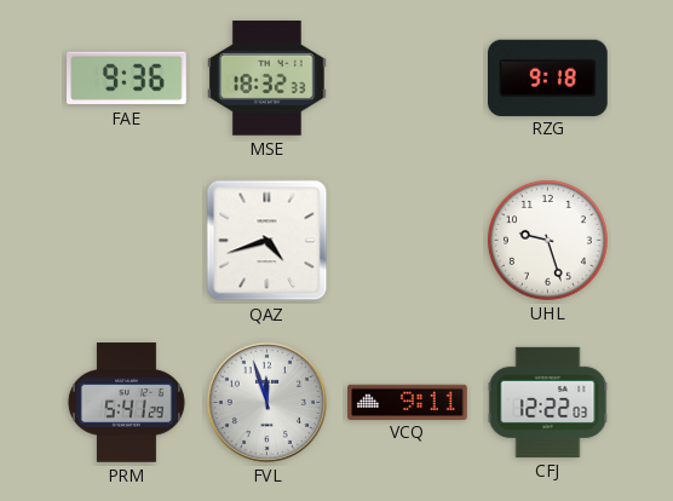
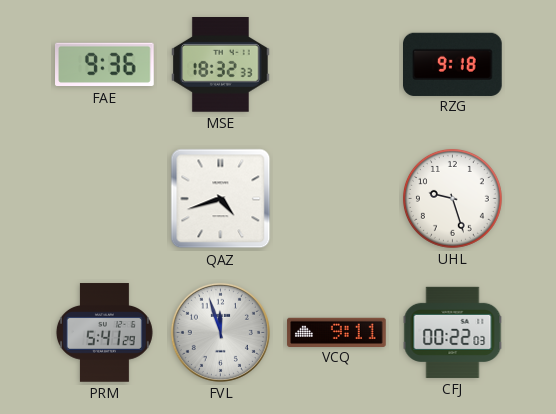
CFJ: 12:22 -> 00:22
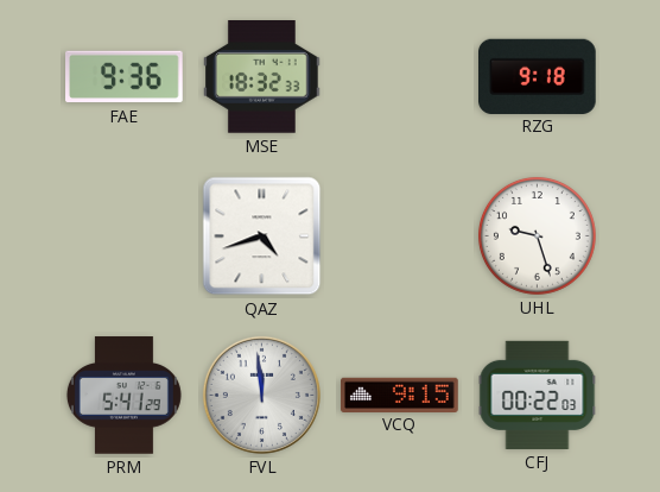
FVL: 11:57 -> 11:59
VCQ: 9:11 -> 9:15
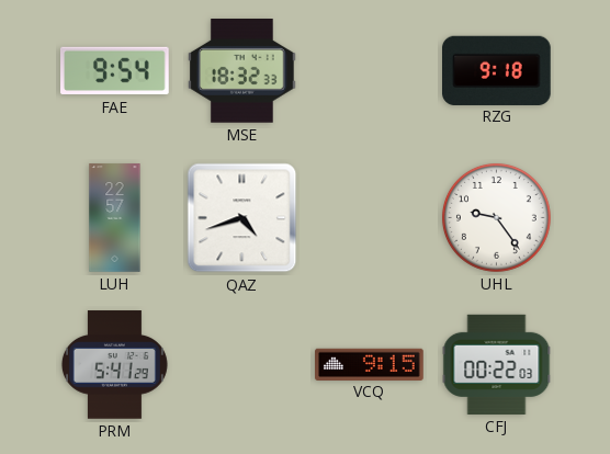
FAE: 9:36 -> 9:54
LUH: none -> 22:57
UHL: 9:27 -> 9:24
FVL: 11:59 -> none
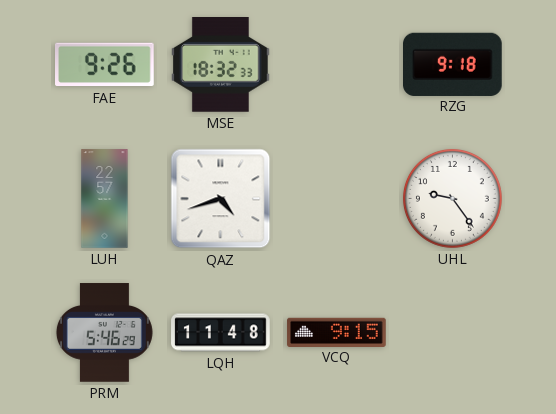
FAE: 9:54 -> 9:26
PRM: 5:41 -> 5:46
LQH: none -> 11:48
CFJ: 00:22 -> none
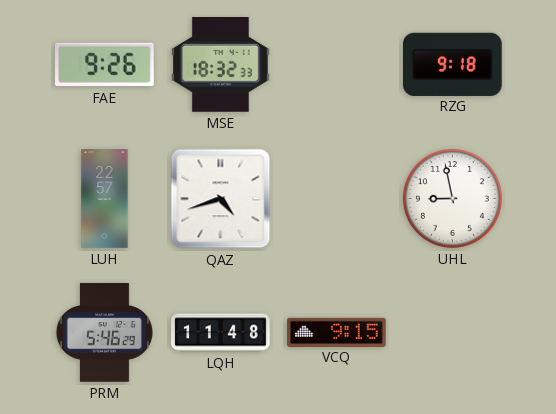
UHL: 9:24 -> 8:58
